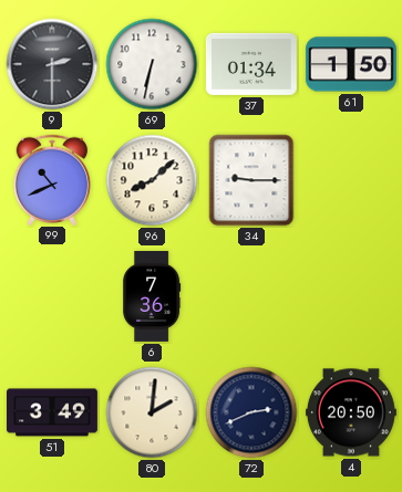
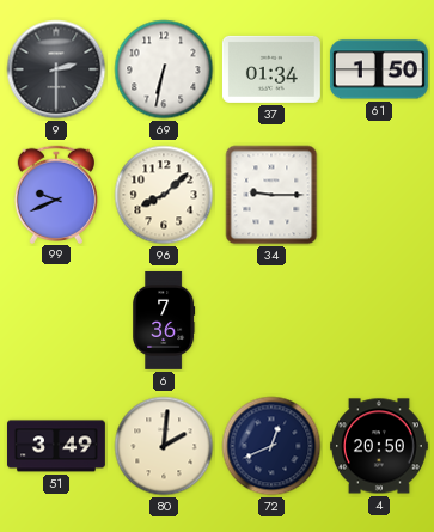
99: 10:41 -> 9:41
72: 2:41 -> 12:41
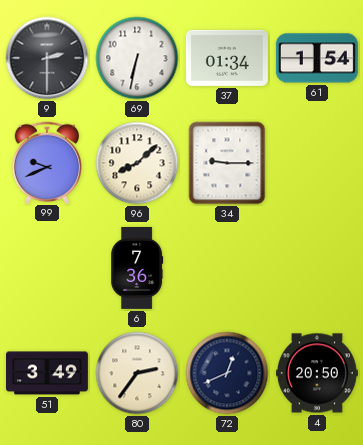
61: 1:50 -> 1:54
80: 2:01 -> 2:36
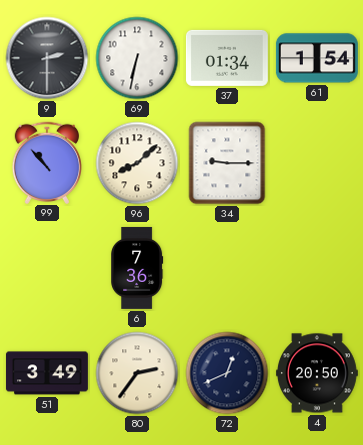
99: 9:41 -> 10:53
